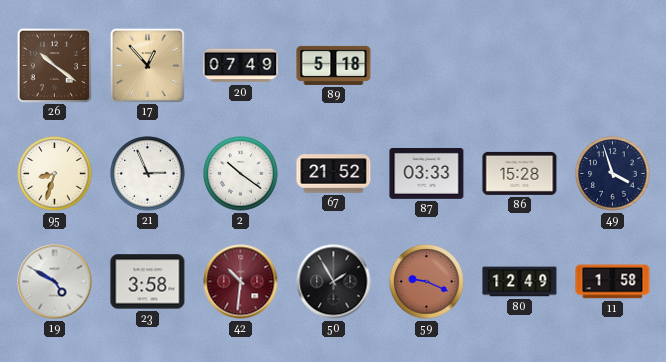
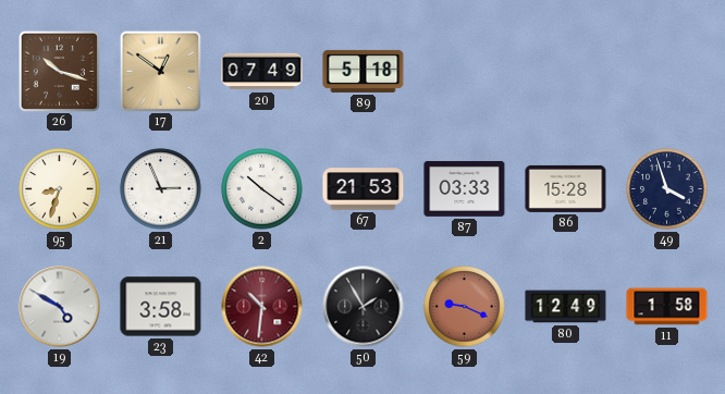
26: 10:21 -> 10:18
17: 12:53 -> 12:51
67: 21:52 -> 21:53
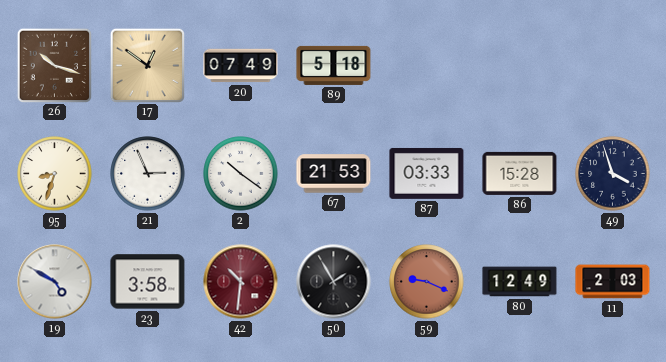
11: 1:58 -> 2:03
